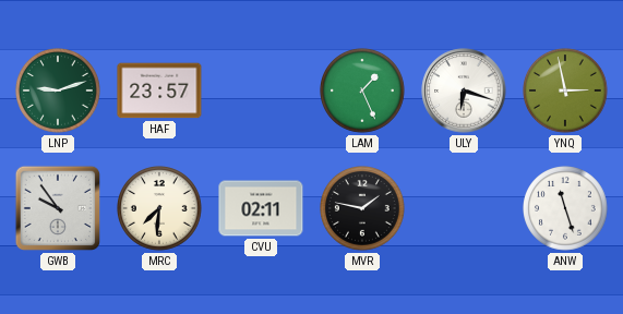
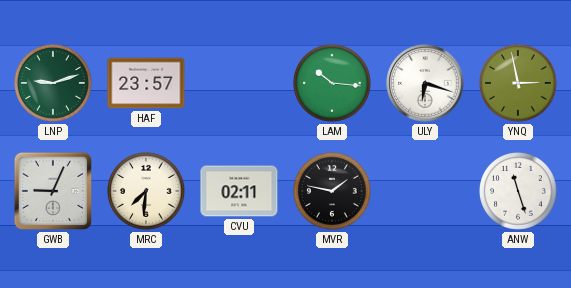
LAM: 1:26 -> 10:16
GWB: 9:54 -> 9:04
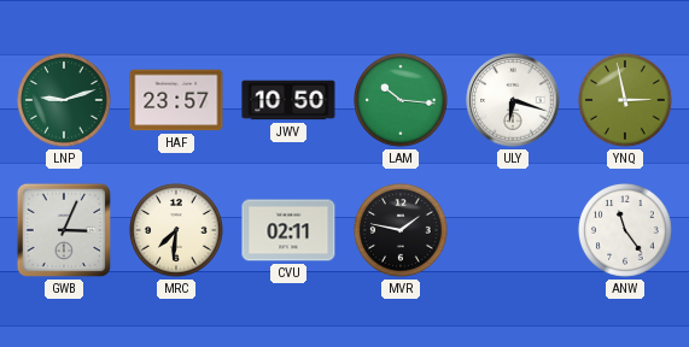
JWV: none -> 10:50
GWB: 9:04 -> 3:04
ANW: 11:27 -> 11:24
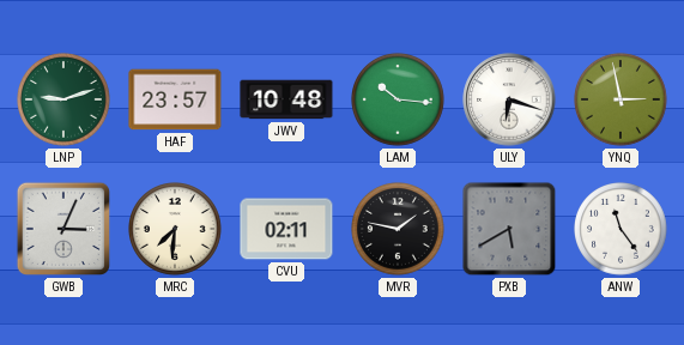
JWV: 10:50 -> 10:48
PXB: none -> 5:40
